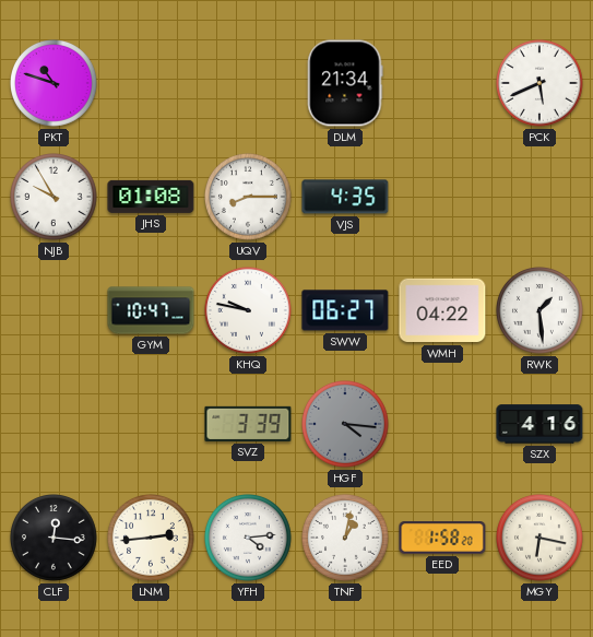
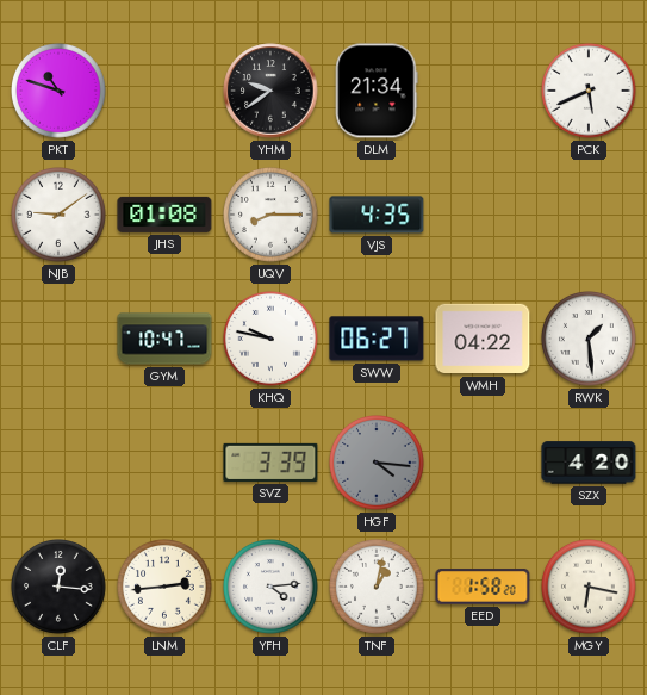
YHM: none -> 9:39
NJB: 9:55 -> 9:09
SZX: 4:16 -> 4:20
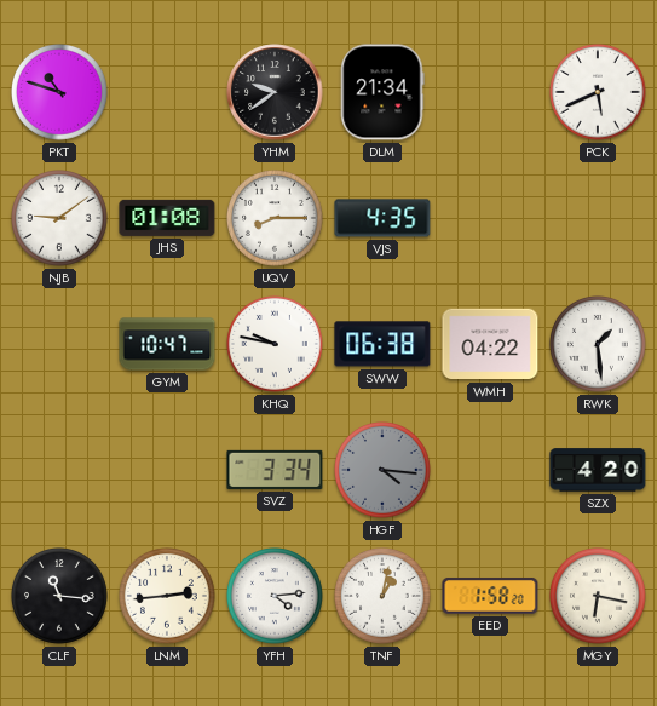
SWW: 06:27 -> 06:38
SVZ: 3:39 -> 3:34
CLF: 12:16 -> 11:16
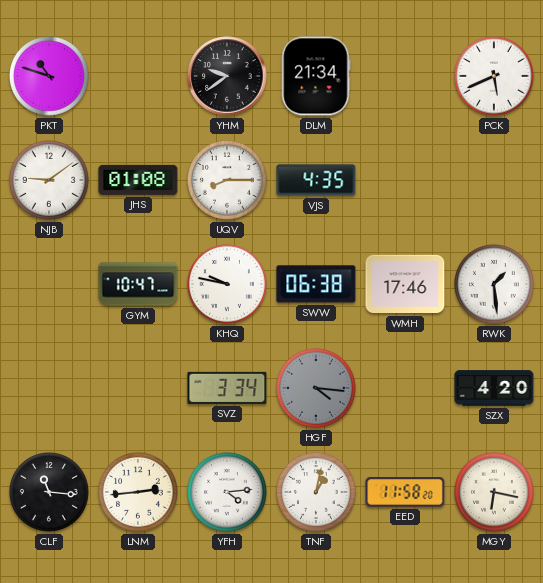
WMH: 04:22 -> 17:46
EED: 1:58 -> 11:58
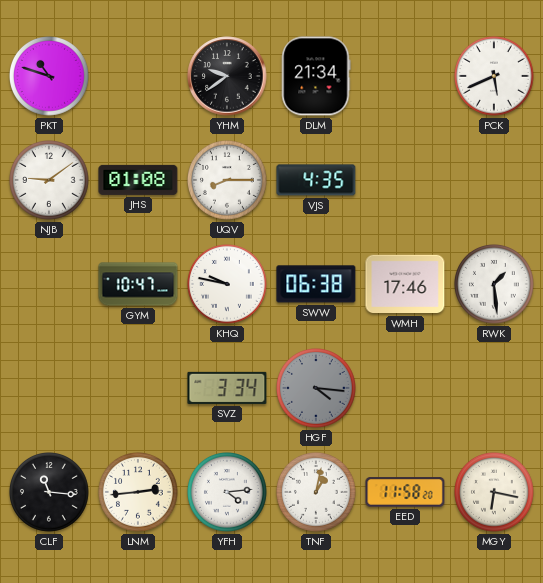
SZX: 4:20 -> none
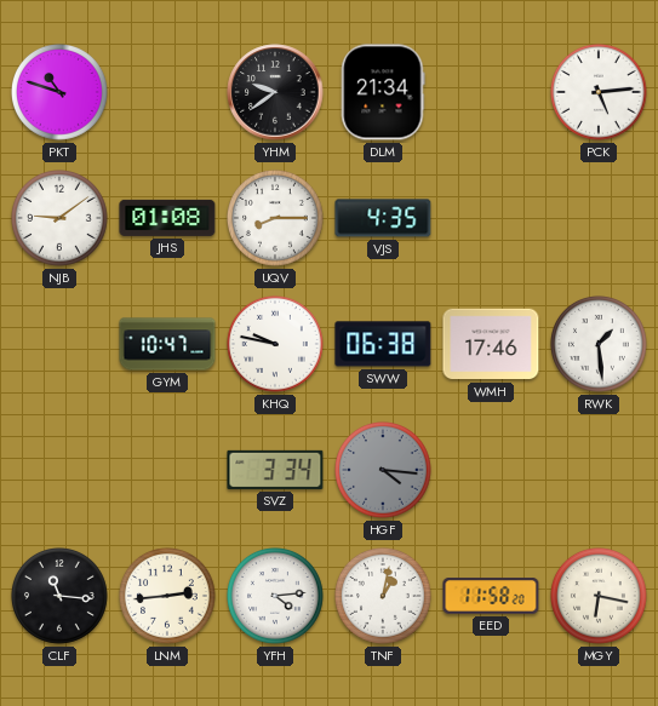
PCK: 5:41 -> 5:14
